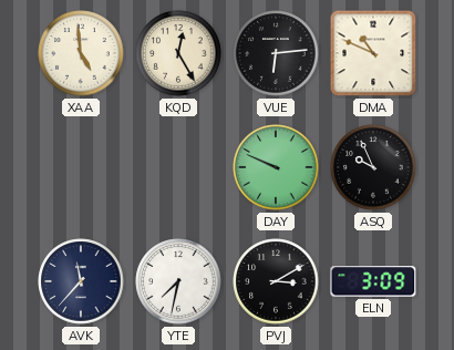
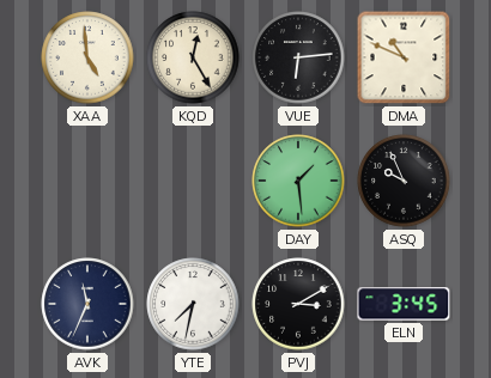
DAY: 9:49 -> 1:29
AVK: 11:37 -> 11:34
ELN: 3:09 -> 3:45
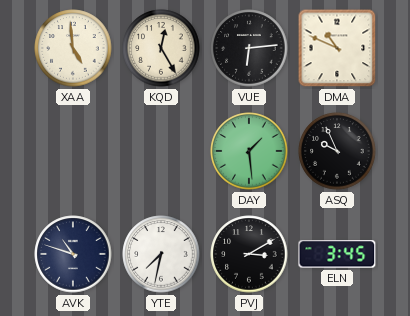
AVK: 11:34 -> 10:48
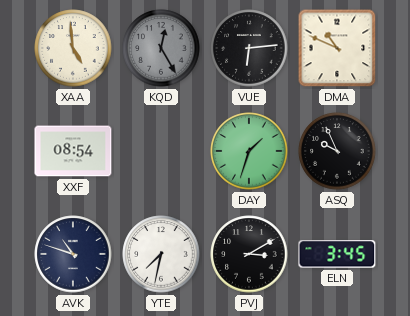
KQD dial: cream -> grey
XXF: none -> 08:54
DAY: 1:29 -> 1:33
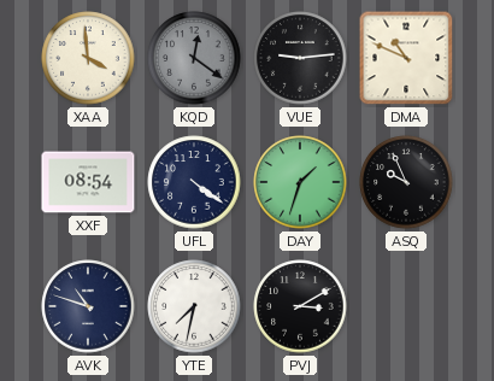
XAA: 4:59 -> 3:59
KQD: 12:25 -> 12:21
VUE: 6:14 -> 9:14
UFL: none -> 4:21
ELN: 3:45 -> none
